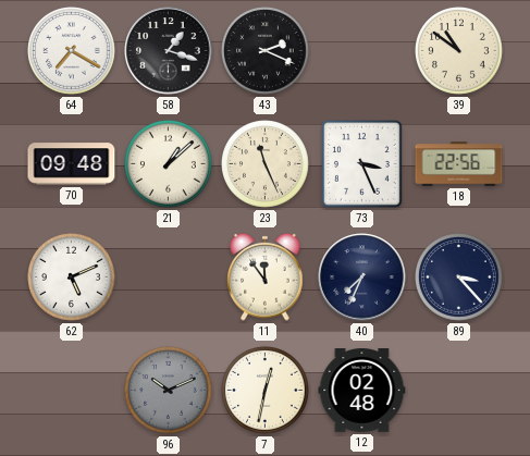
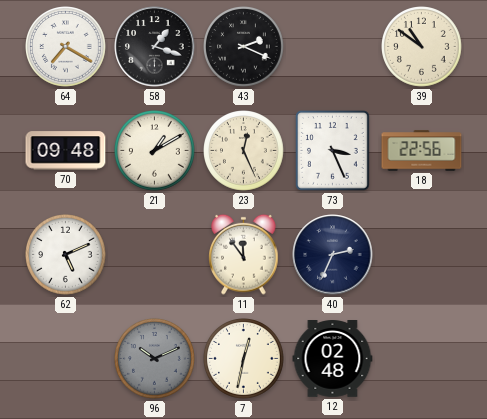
21: 1:08 -> 1:10
23: 11:26 -> 12:26
40: 7:34 -> 2:34
89: 3:23 -> none
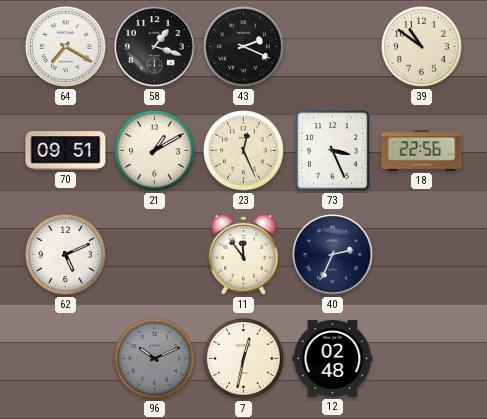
70: 09:48 -> 09:51
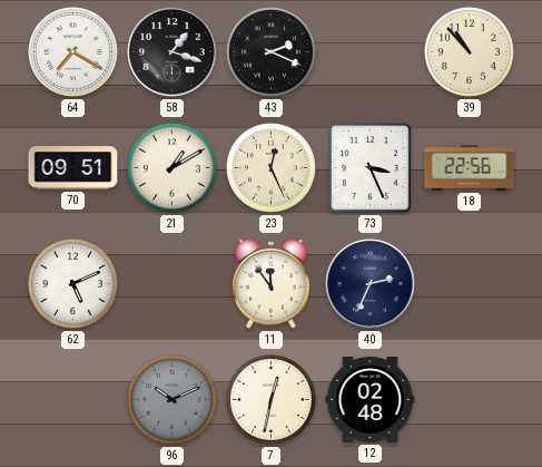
39: 10:51 -> 10:53
